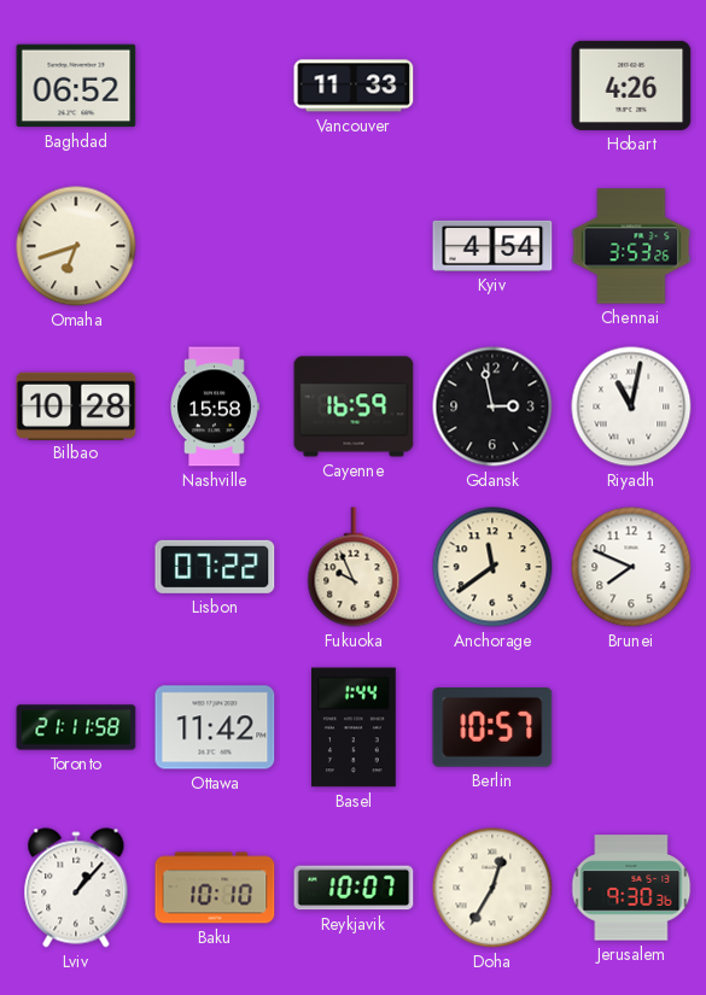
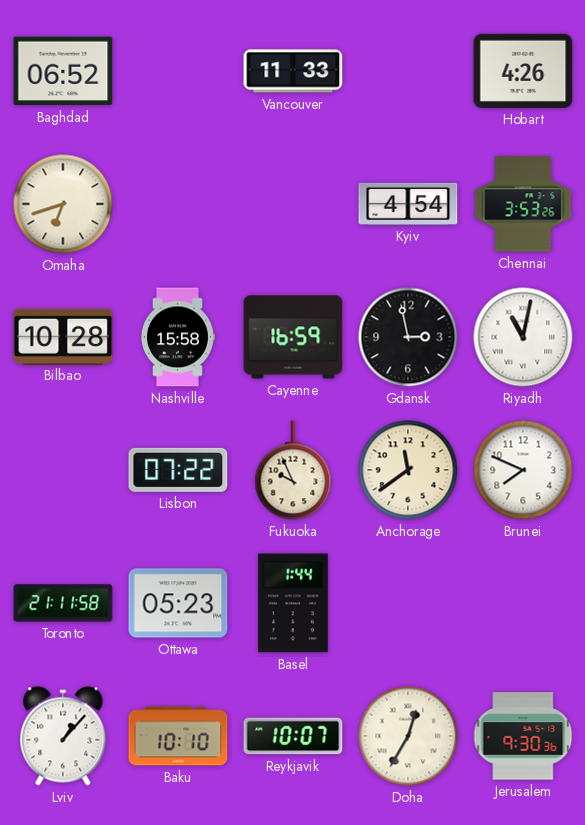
Ottawa: 11:42 -> 05:23
Berlin: 10:57 -> none
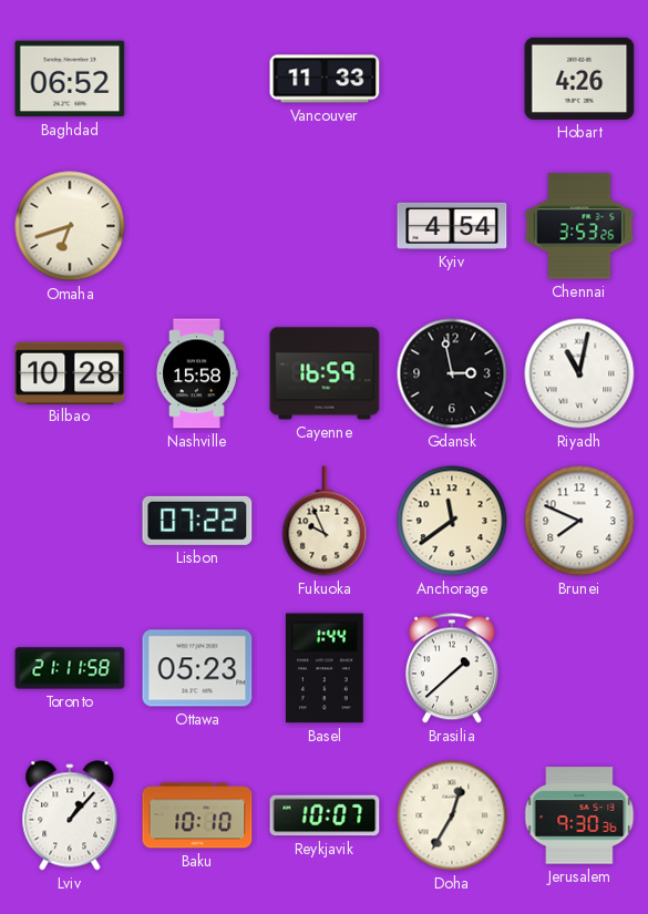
Brasilia: none -> 1:38
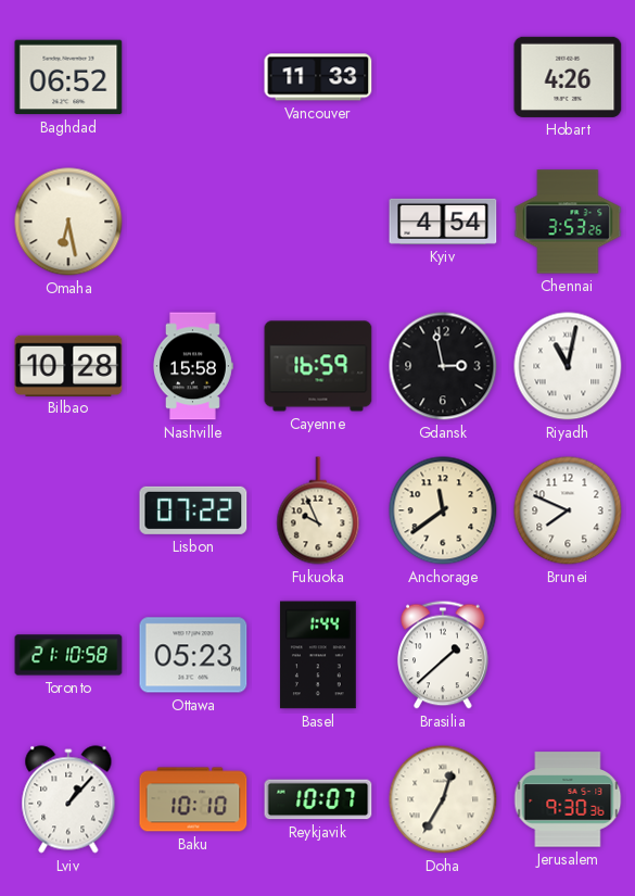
Omaha: 6:42 -> 6:28
Toronto: 21:11 -> 21:10
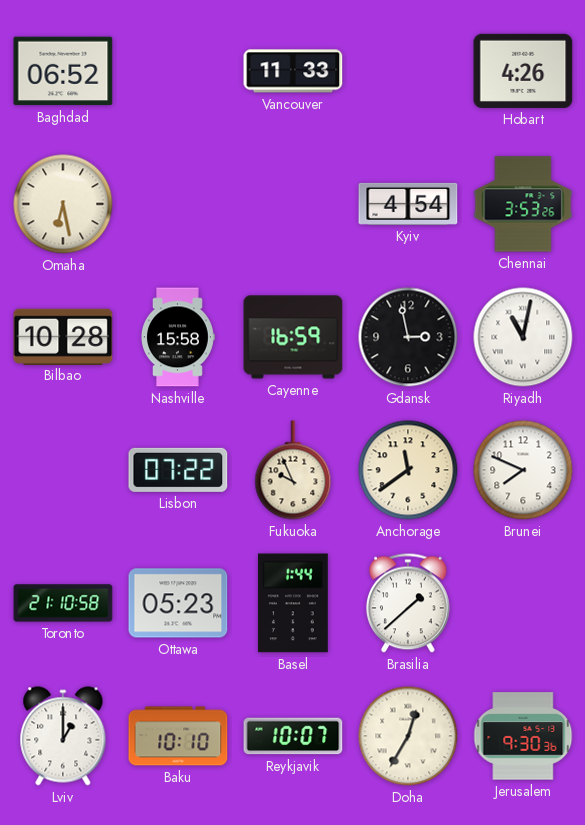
Lviv: 1:07 -> 1:00
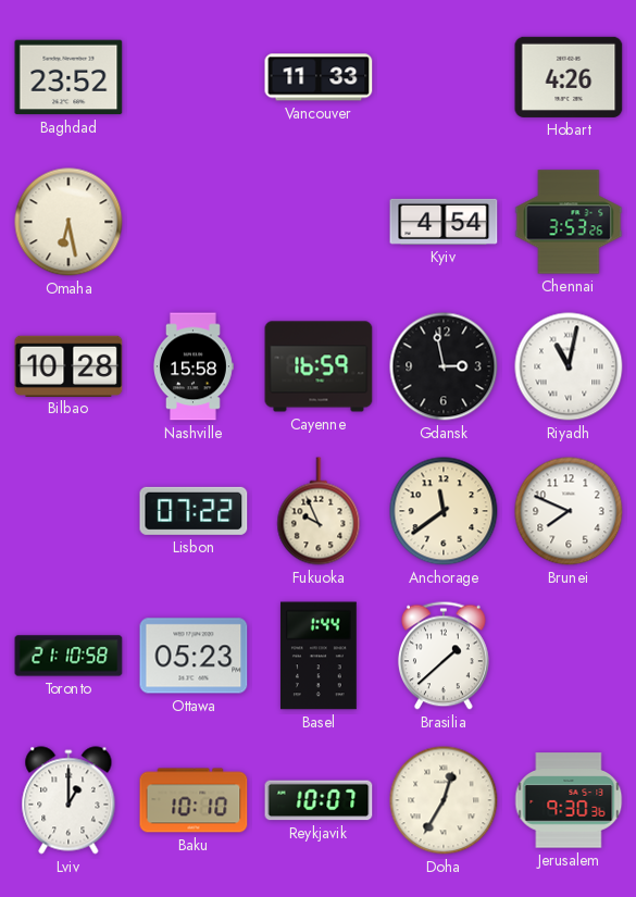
Baghdad: 06:52 -> 23:52
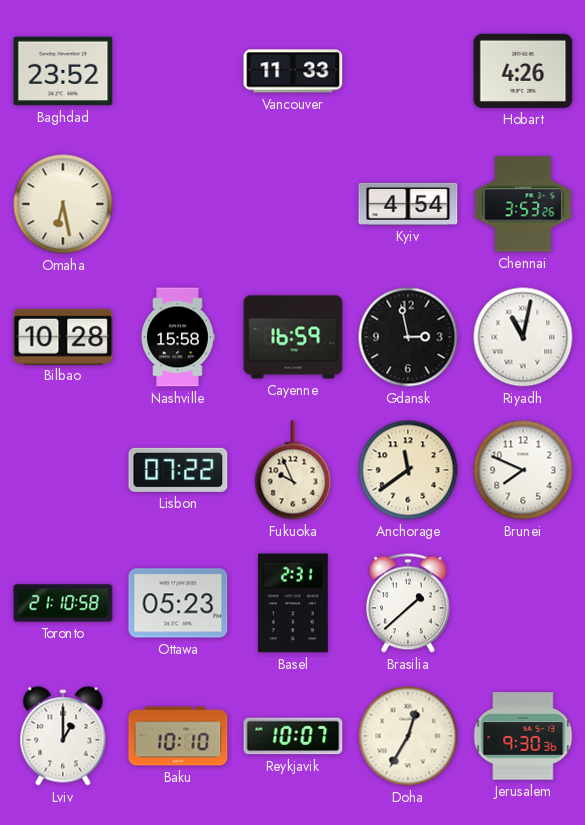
Basel: 1:44 -> 2:31
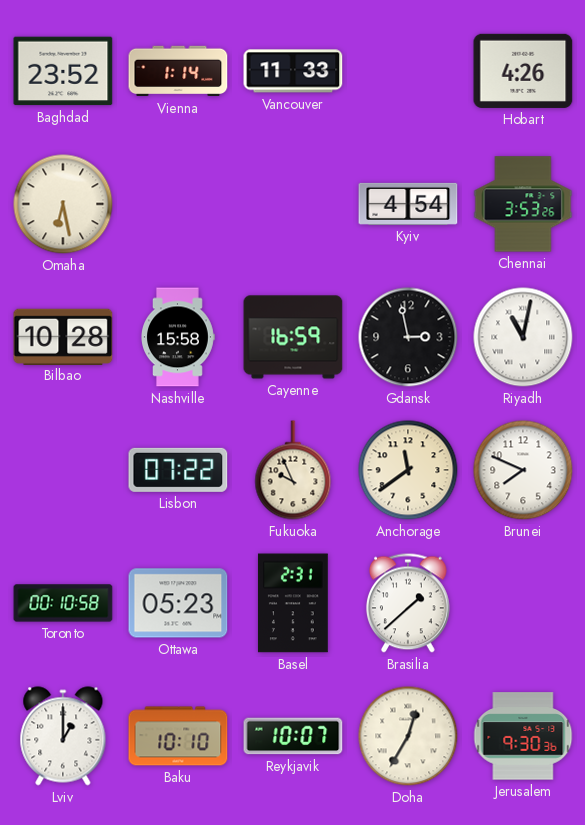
Vienna: none -> 1:14
Toronto: 21:10 -> 00:10
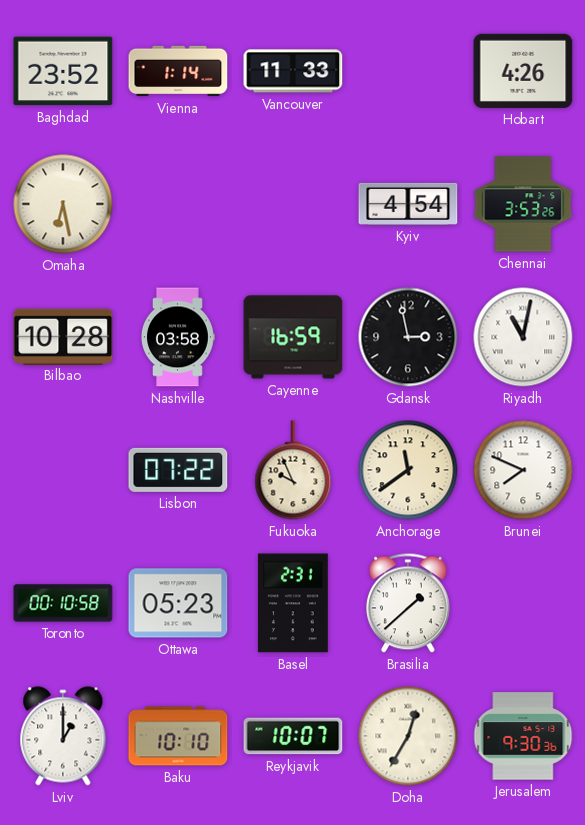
Nashville: 15:58 -> 03:58
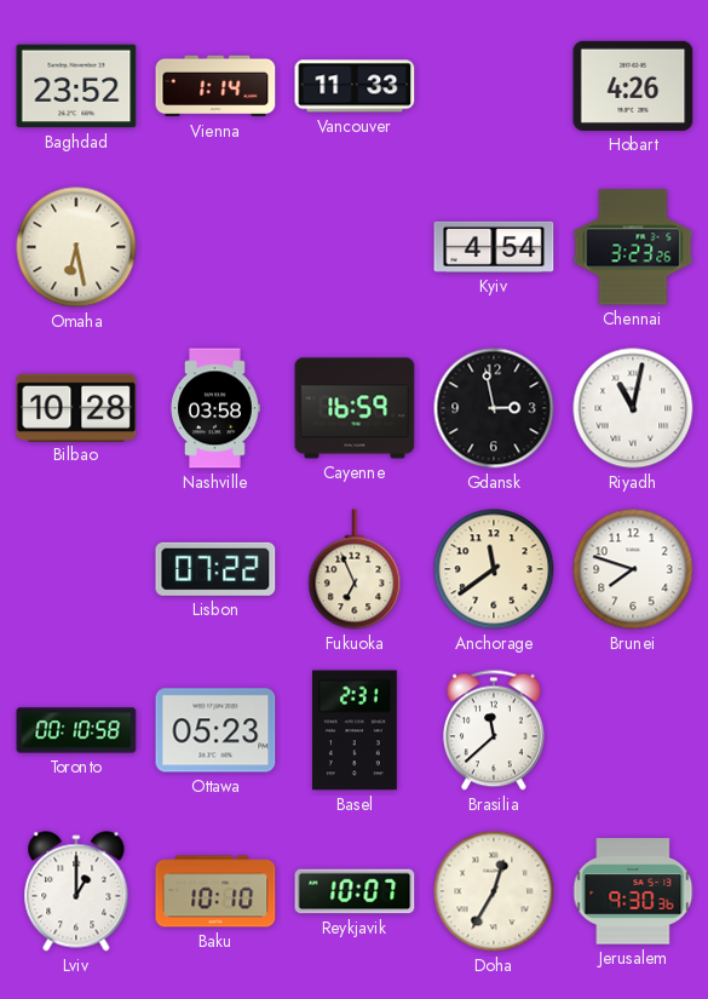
Chennai: 3:53 -> 3:23
Fukuoka: 9:56 -> 6:56
Brunei: 7:49 -> 7:48
Brasilia: 1:38 -> 11:38
